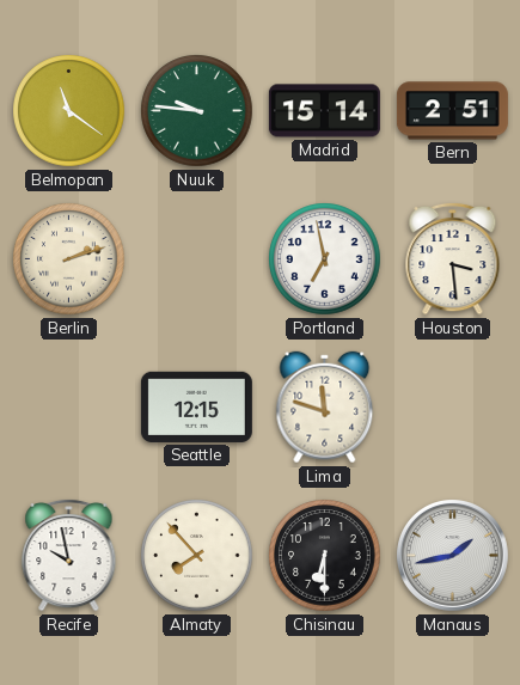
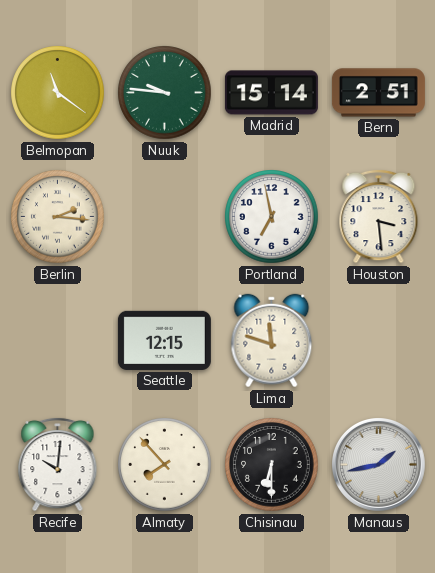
Berlin: 2:12 -> 2:16
Recife: 9:58 -> 10:01
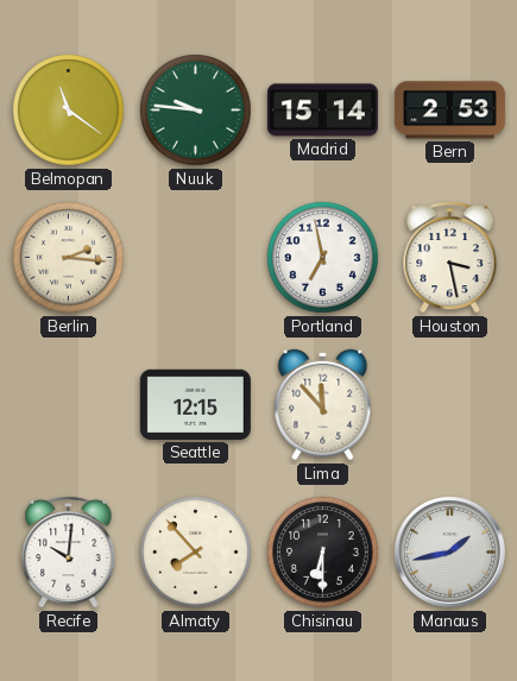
Bern: 2:51 -> 2:53
Houston: 3:29 -> 3:28
Lima: 11:48 -> 11:53
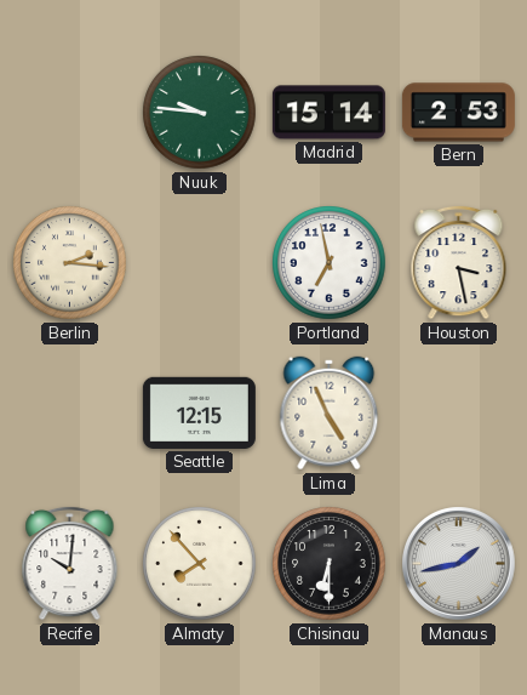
Belmopan: 11:21 -> none
Lima: 11:53 -> 4:56
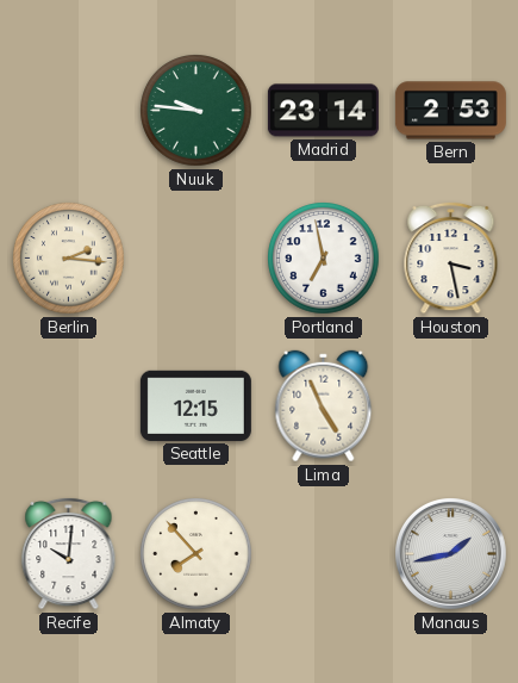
Madrid: 15:14 -> 23:14
Chisinau: 6:30 -> none
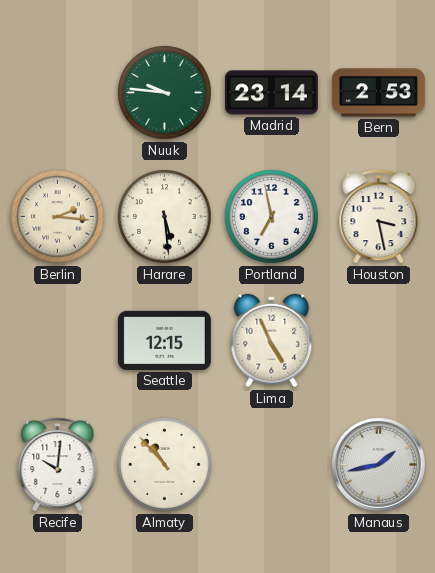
Harare: none -> 5:29
Almaty: 7:53 -> 10:53
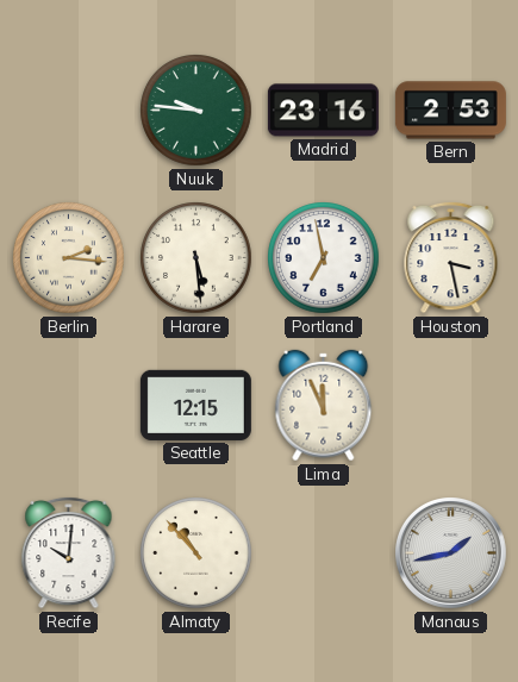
Madrid: 23:14 -> 23:16
Lima: 4:56 -> 11:56
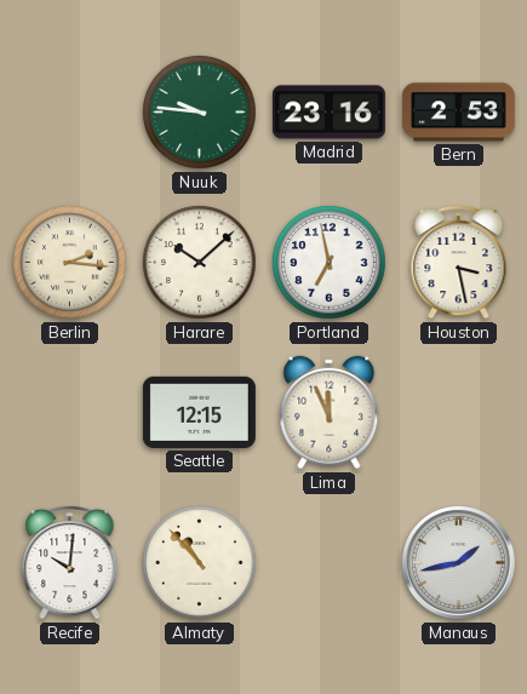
Harare: 5:29 -> 10:08
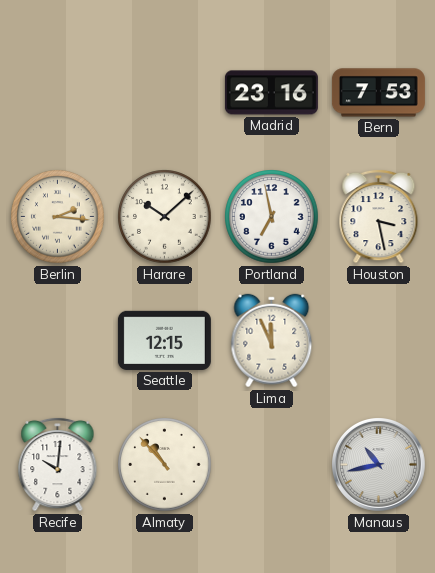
Nuuk: 9:46 -> none
Bern: 2:53 -> 7:53
Manaus: 1:43 -> 10:43
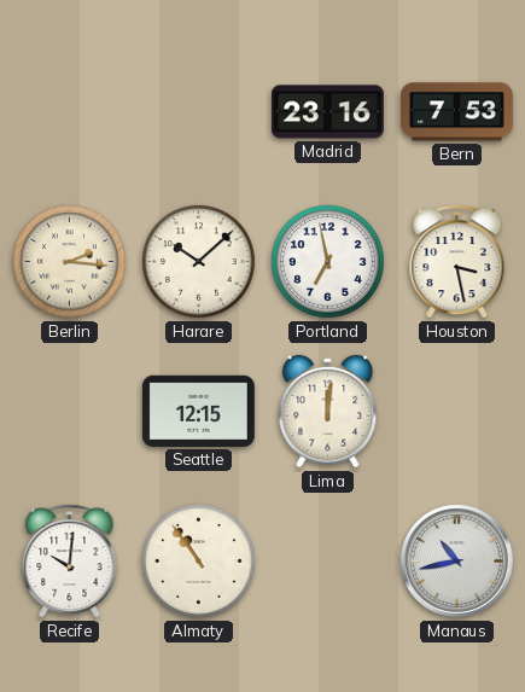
Lima: 11:56 -> 12:01
Almaty: 10:53 -> 10:54
